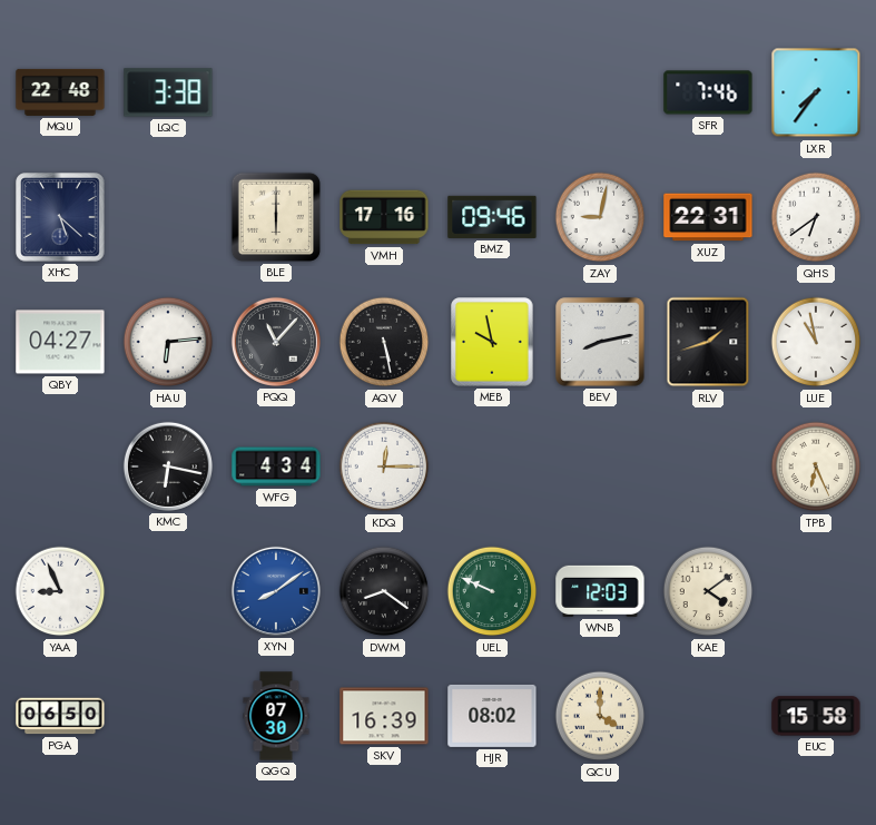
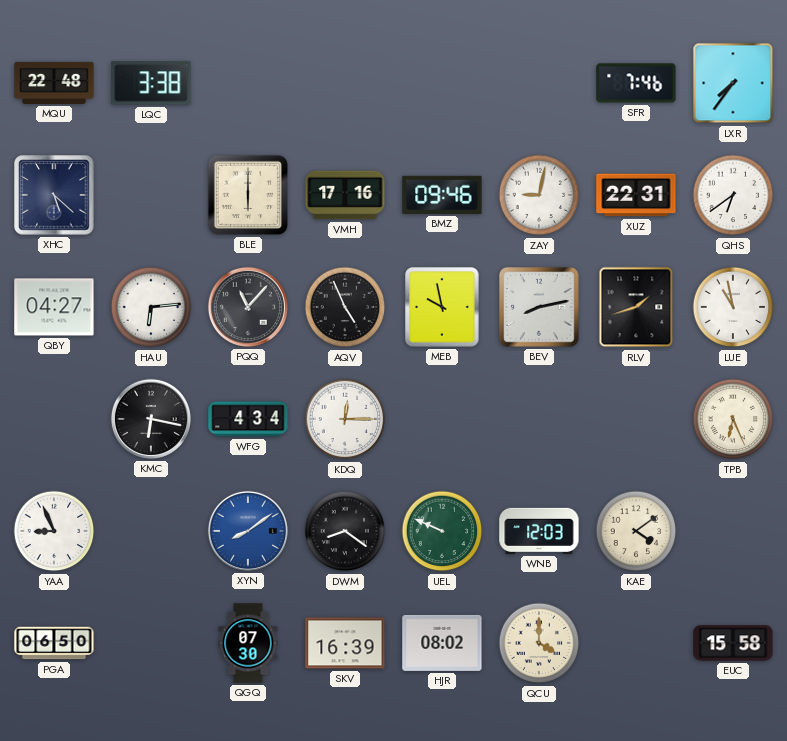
AQV: 5:28 -> 4:56
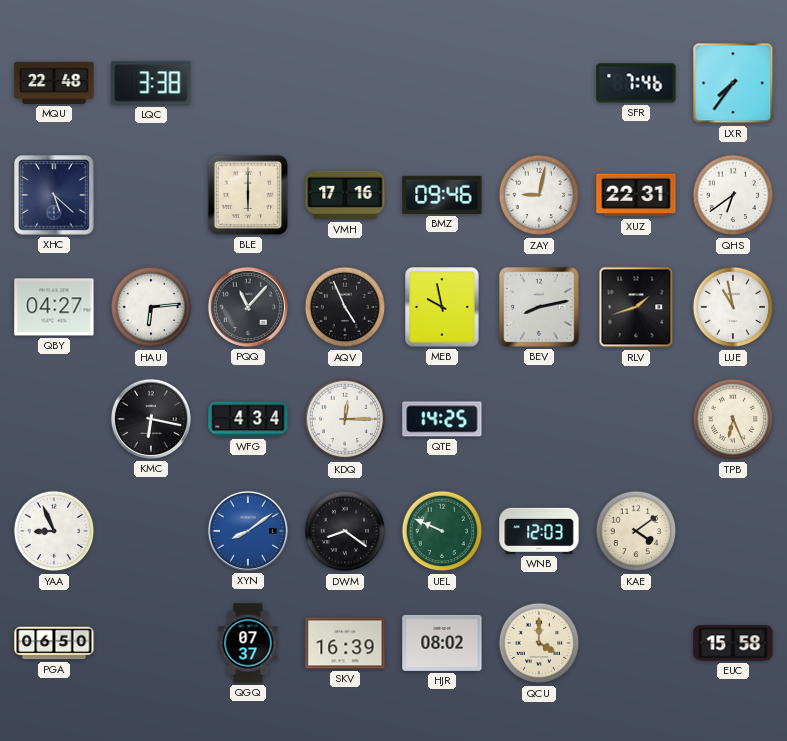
QTE: none -> 14:25
QGQ: 07:30 -> 07:37
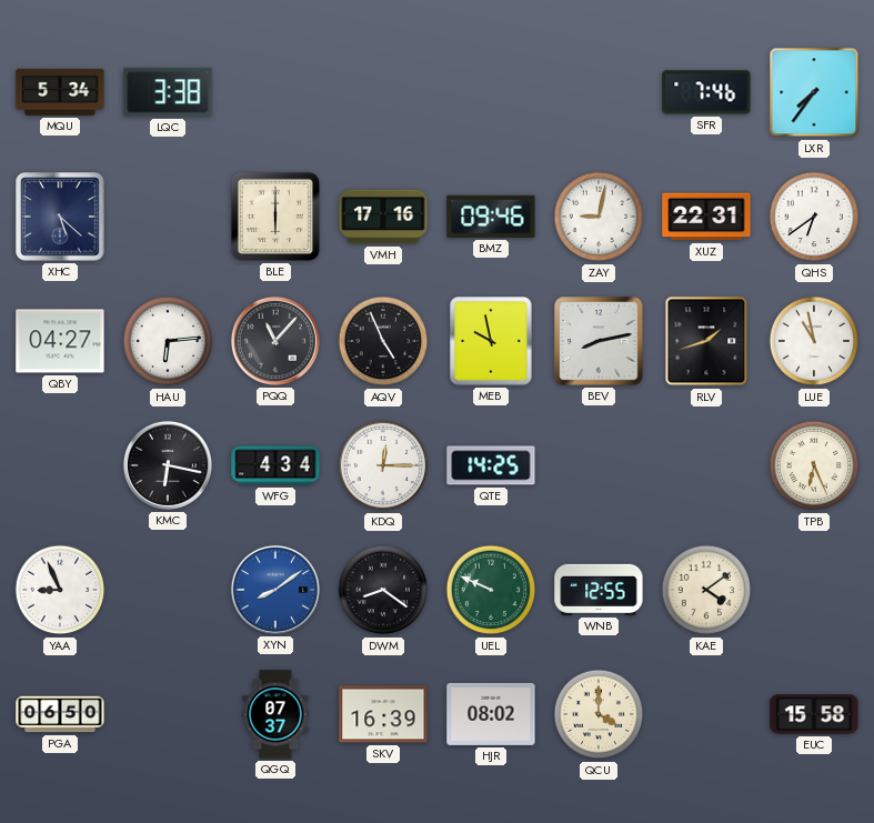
MQU: 22:48 -> 5:34
WNB: 12:03 -> 12:55
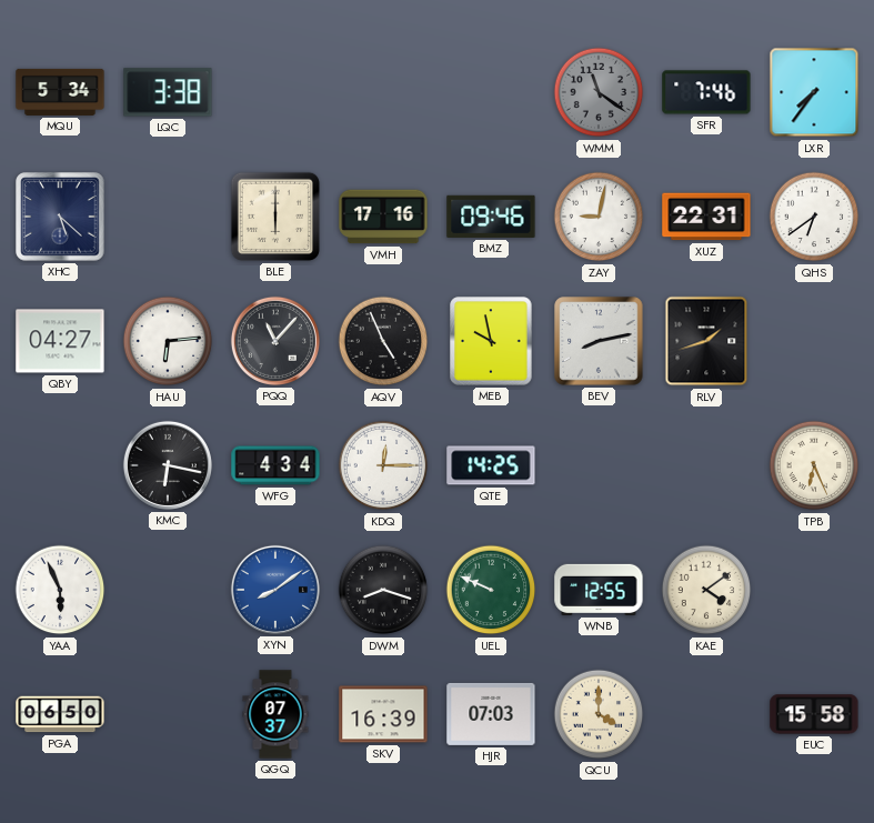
WMM: none -> 11:21
LUE: 10:58 -> none
YAA: 8:56 -> 5:56
DWM: 8:21 -> 8:18
HJR: 08:02 -> 07:03
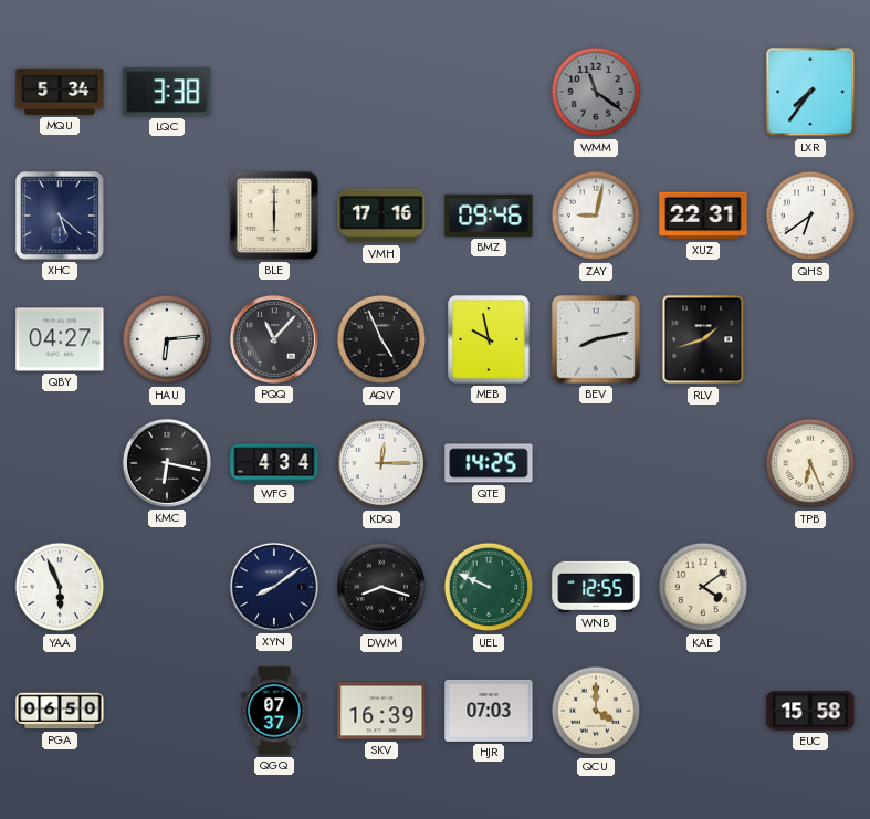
SFR: 7:46 -> none
XYN dial: blue -> navy
